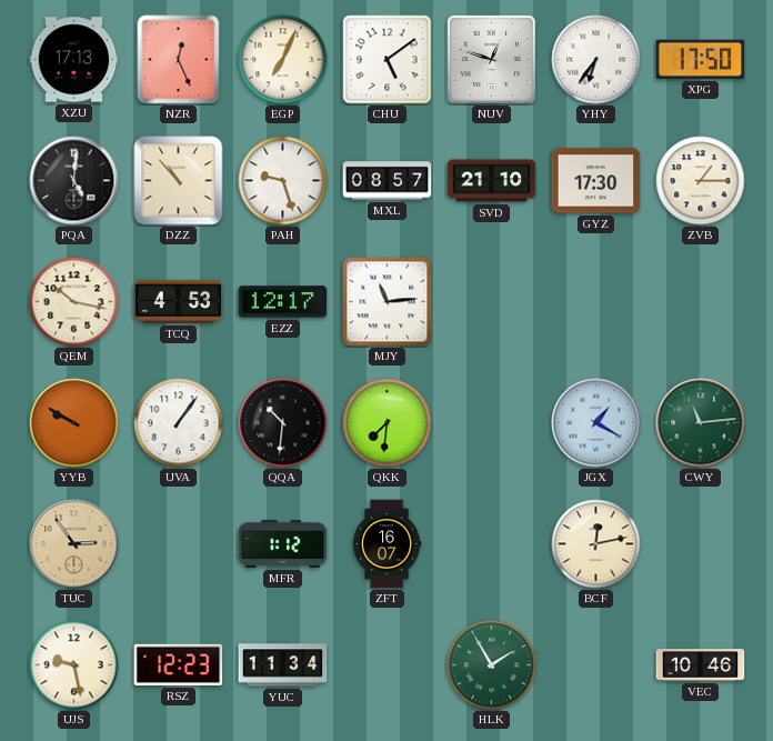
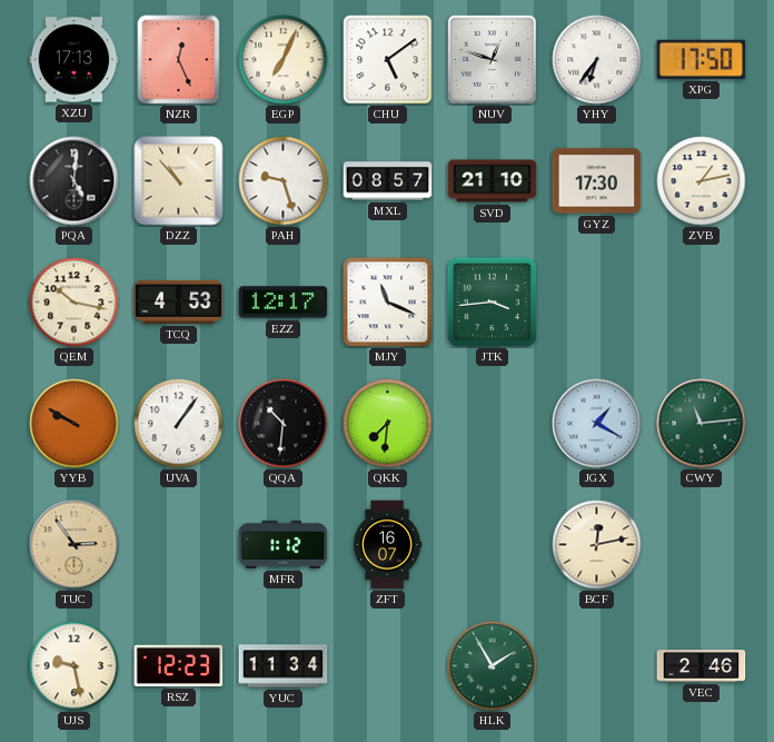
ZVB: 1:15 -> 1:13
MJY: 11:14 -> 11:19
JTK: none -> 3:44
VEC: 10:46 -> 2:46
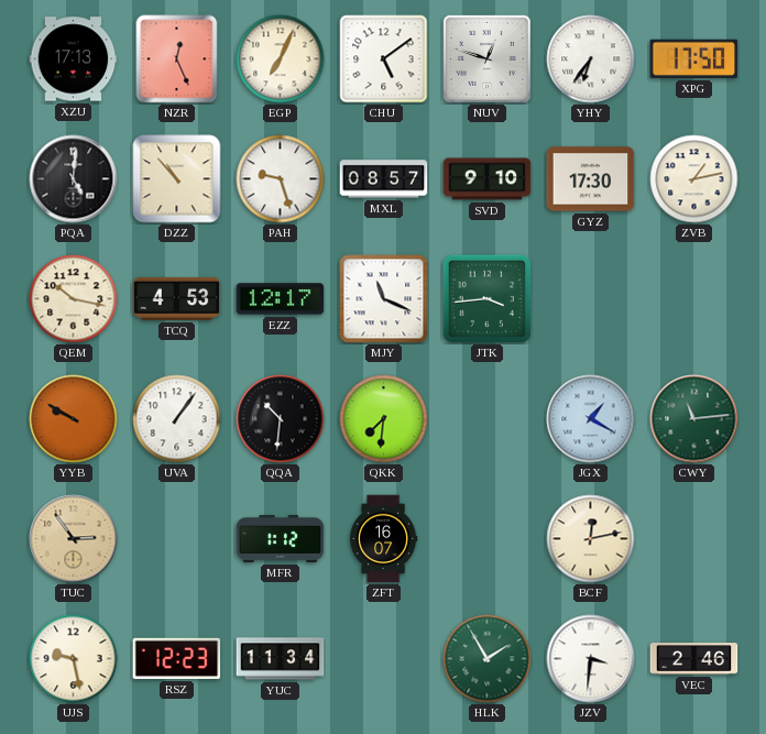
SVD: 21:10 -> 9:10
JZV: none -> 3:31
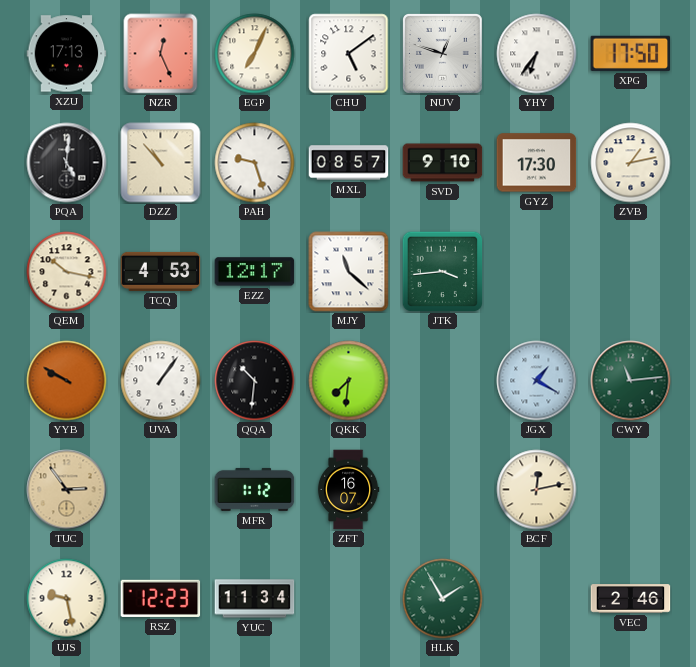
MJY: 11:19 -> 11:22
JZV: 3:31 -> none
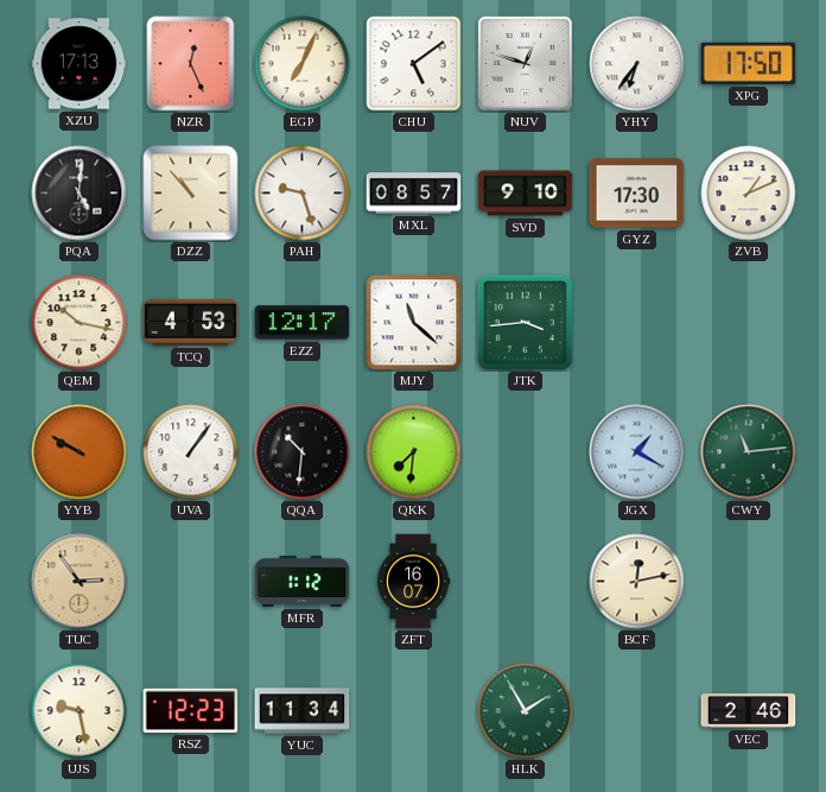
ZVB: 1:13 -> 1:11
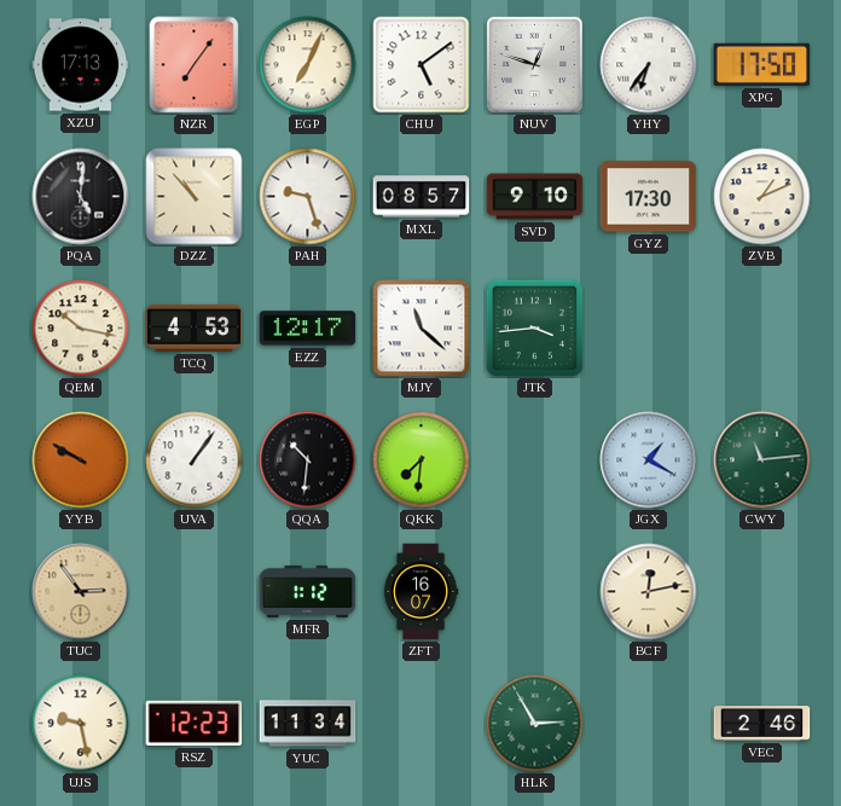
NZR: 12:26 -> 7:06
HLK: 1:55 -> 2:55
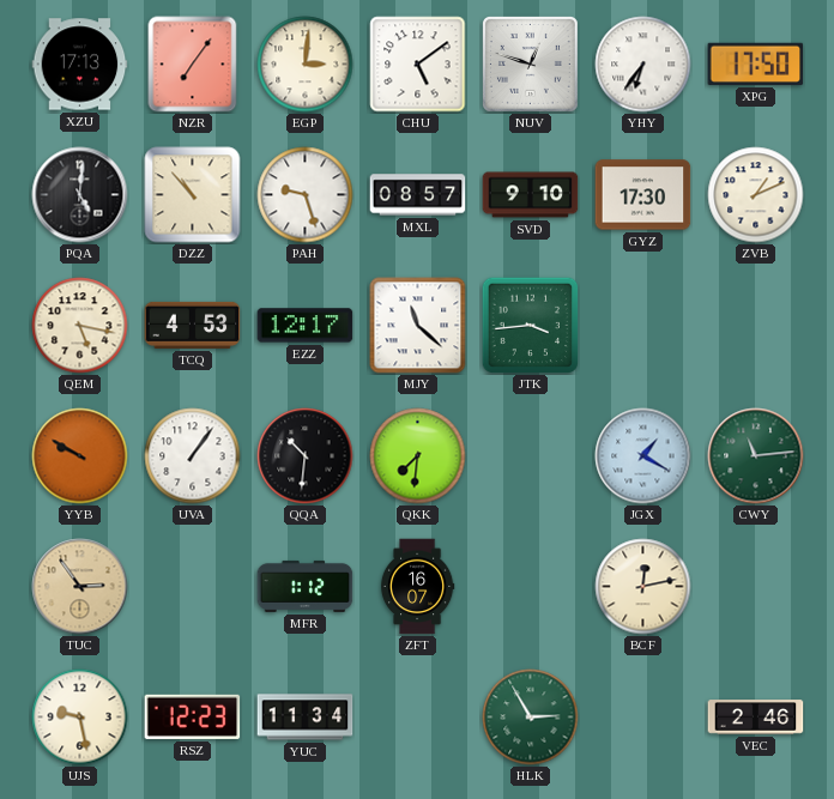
EGP: 7:04 -> 3:01
QEM: 10:17 -> 5:17
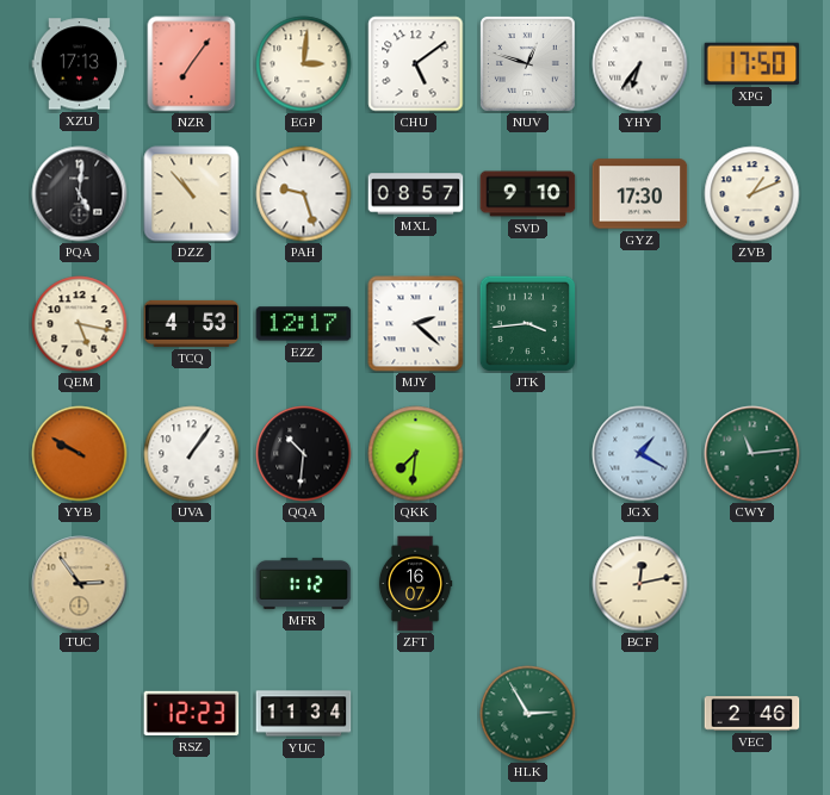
MJY: 11:22 -> 2:22
UJS: 9:28 -> none
